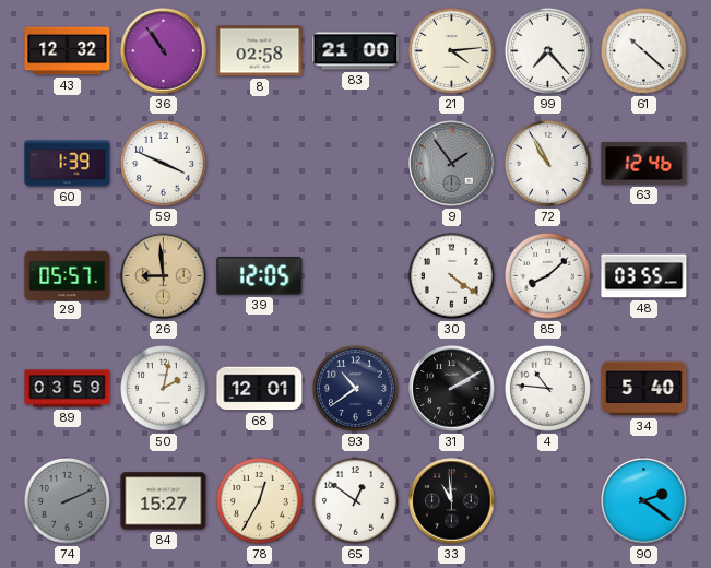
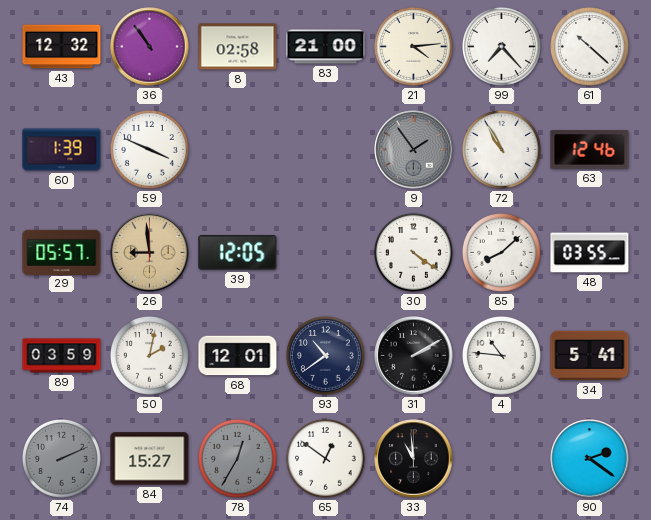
34: 5:40 -> 5:41
78 dial: cream -> grey
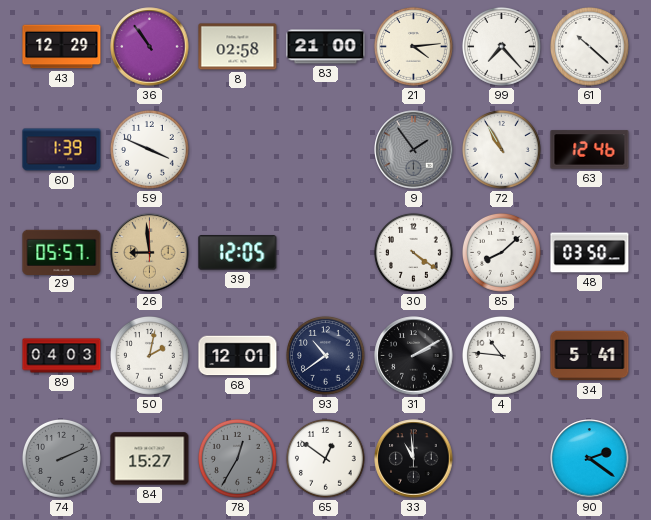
43: 12:32 -> 12:29
48: 03:55 -> 03:50
89: 03:59 -> 04:03
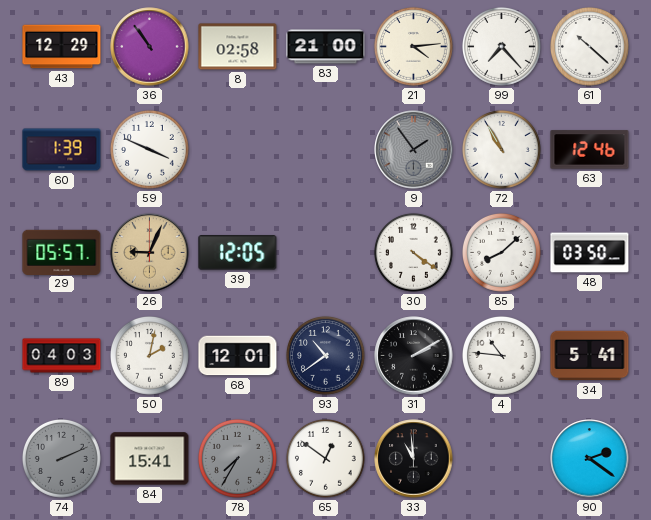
26: 8:59 -> 9:04
84: 15:27 -> 15:41
78: 12:35 -> 7:35
